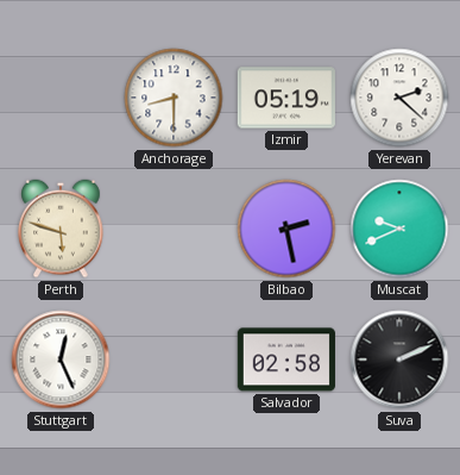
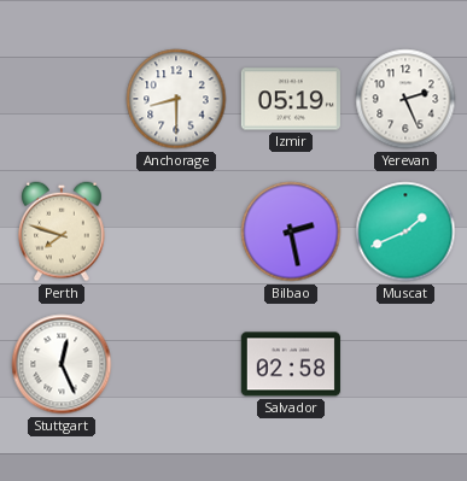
Yerevan: 2:22 -> 2:26
Perth: 5:48 -> 7:48
Muscat: 9:41 -> 1:41
Suva: 2:11 -> none
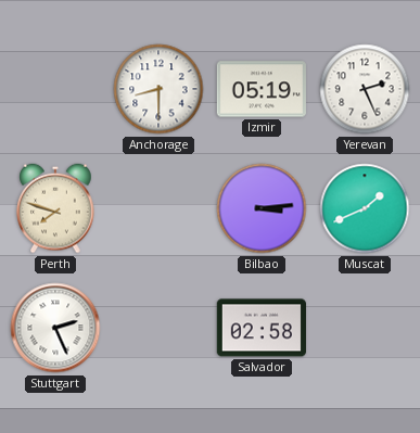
Bilbao: 2:28 -> 3:14
Stuttgart: 12:26 -> 2:26
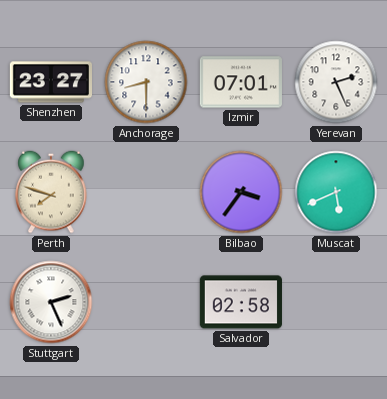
Shenzhen: none -> 23:27
Izmir: 05:19 -> 07:01
Bilbao: 3:14 -> 3:36
Muscat: 1:41 -> 5:41
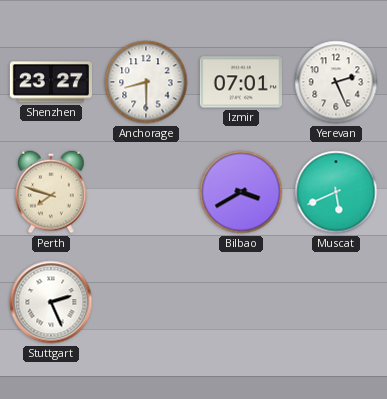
Bilbao: 3:36 -> 3:40
Salvador: 02:58 -> none
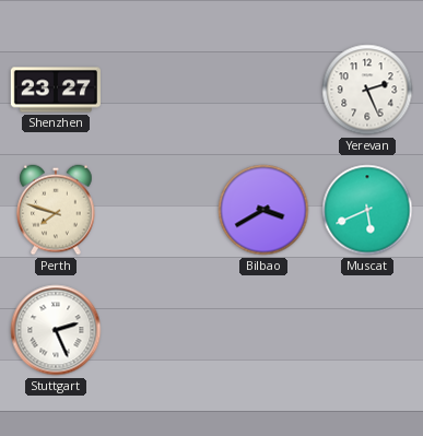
Anchorage: 8:30 -> none
Izmir: 07:01 -> none
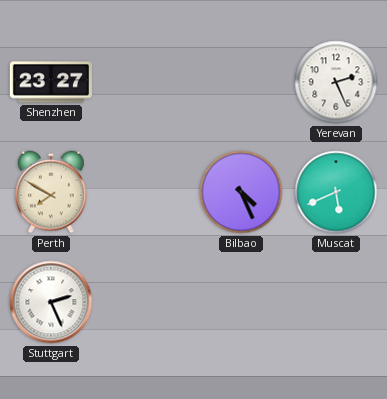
Perth: 7:48 -> 7:50
Bilbao: 3:40 -> 4:26
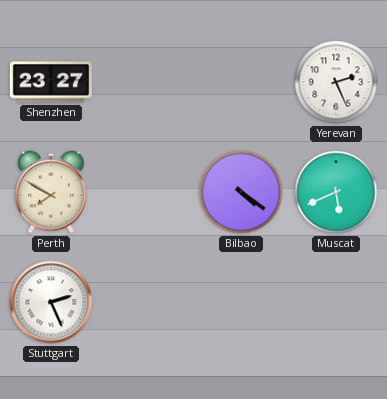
Bilbao: 4:26 -> 4:21
